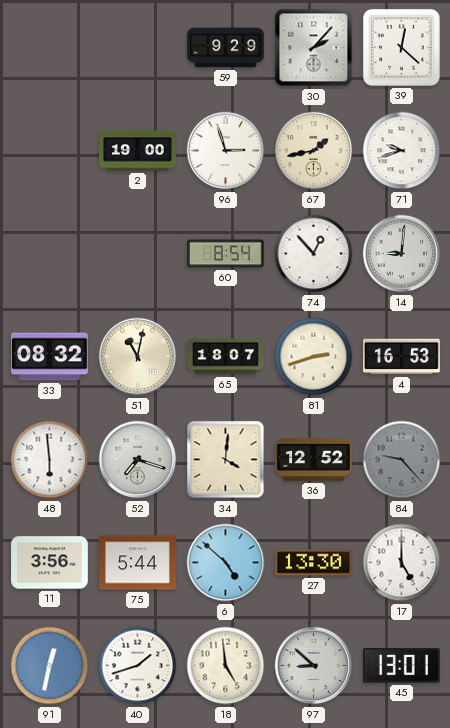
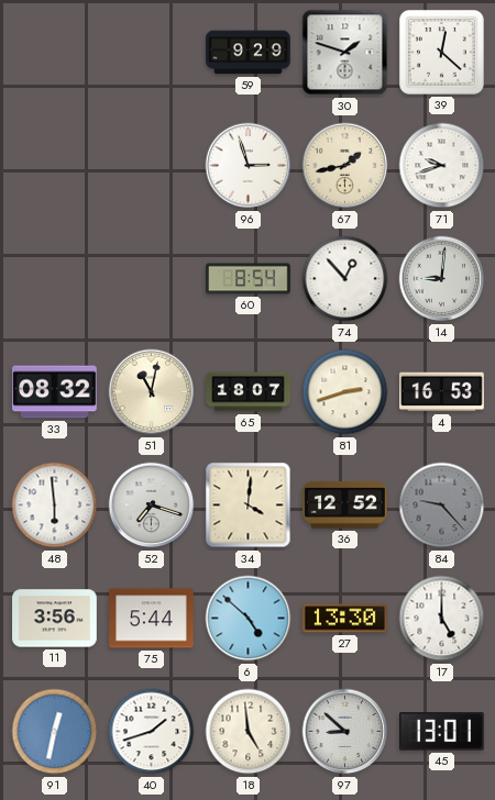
30: 2:07 -> 1:48
2: 19:00 -> none
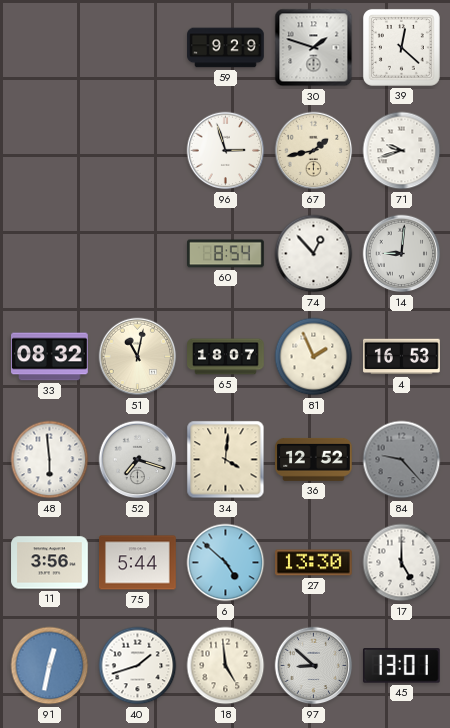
81: 2:42 -> 1:56
